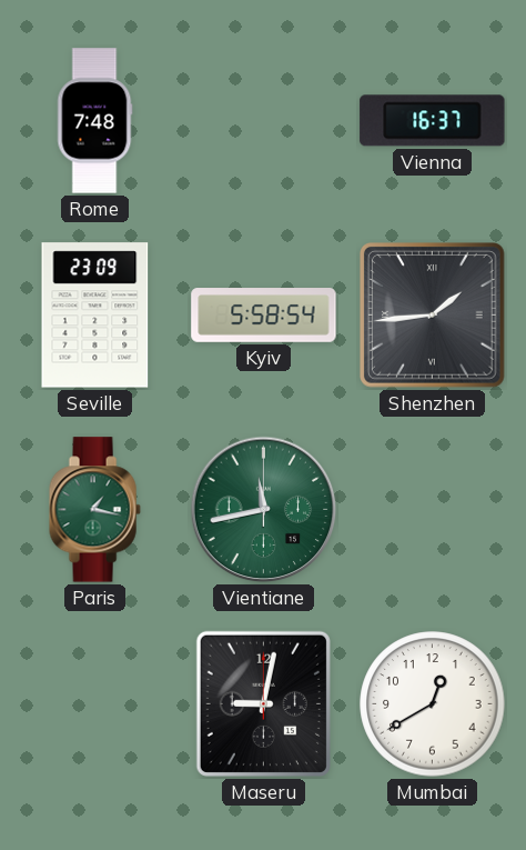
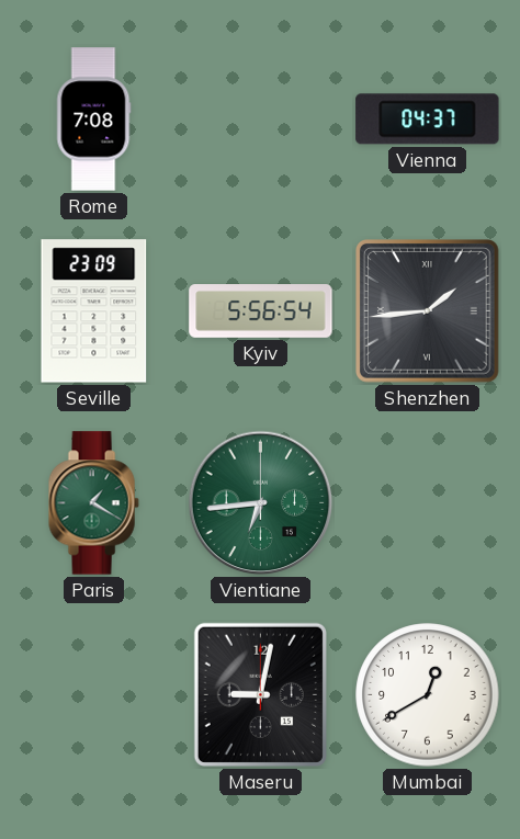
Rome: 7:48 -> 7:08
Vienna: 16:37 -> 04:37
Kyiv: 5:58 -> 5:56
Paris: 1:17 -> 1:20
Vientiane: 11:43 -> 6:44
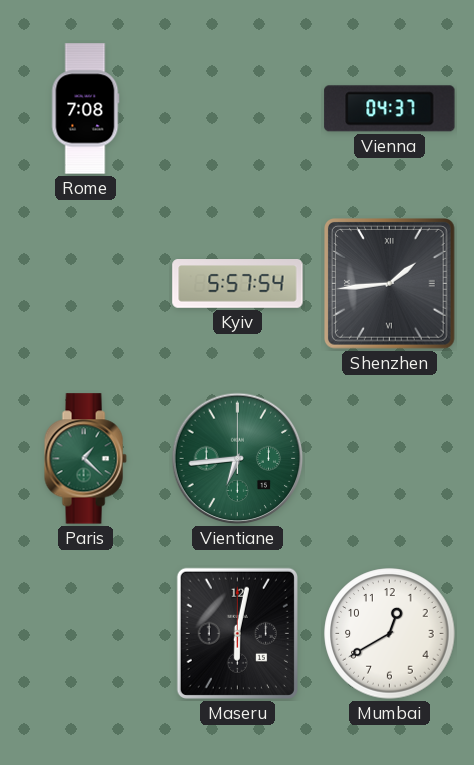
Seville: 23:09 -> none
Kyiv: 5:56 -> 5:57
Paris: 1:20 -> 1:22
Maseru: 9:02 -> 6:02
